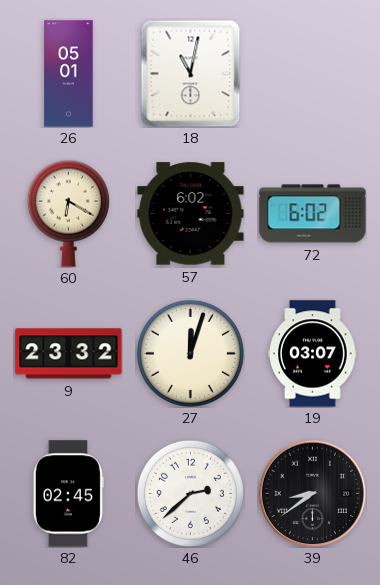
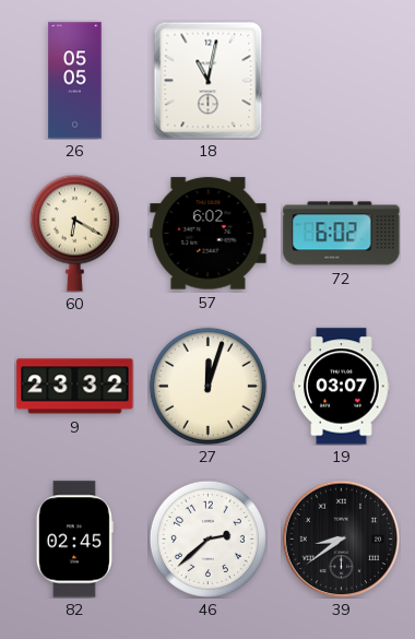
26: 05:01 -> 05:05
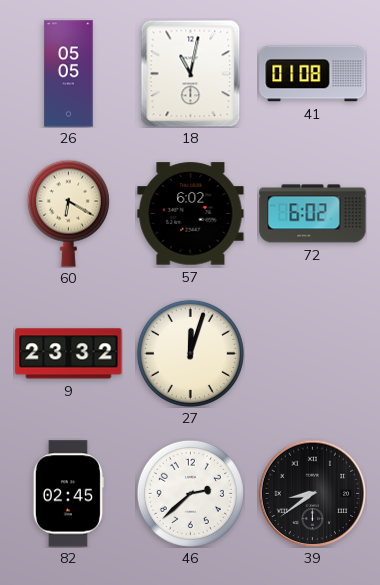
41: none -> 01:08
19: 03:07 -> none
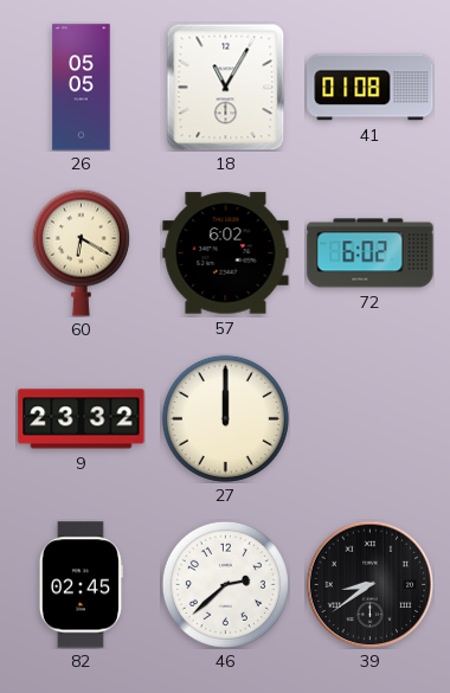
18: 11:02 -> 11:05
27: 12:03 -> 12:00
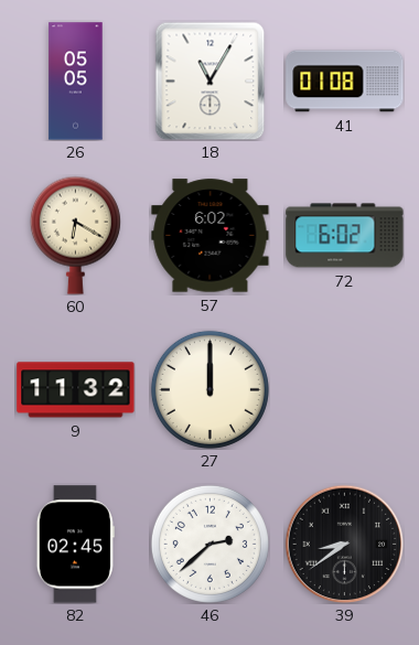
9: 23:32 -> 11:32
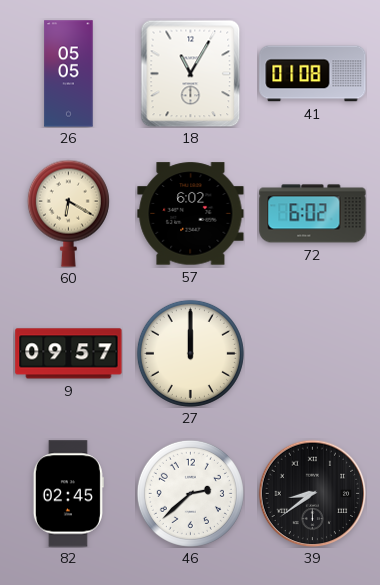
9: 11:32 -> 09:57
